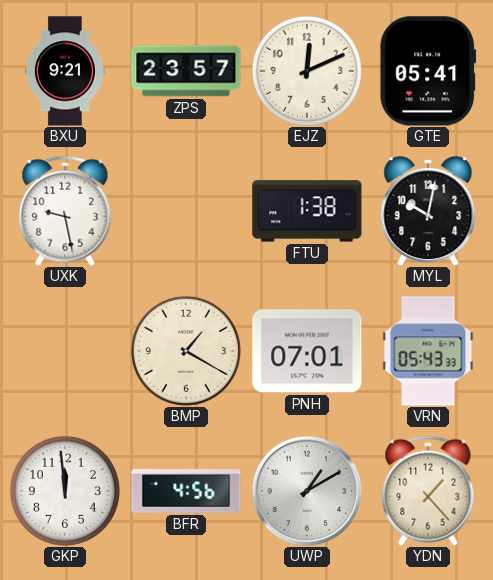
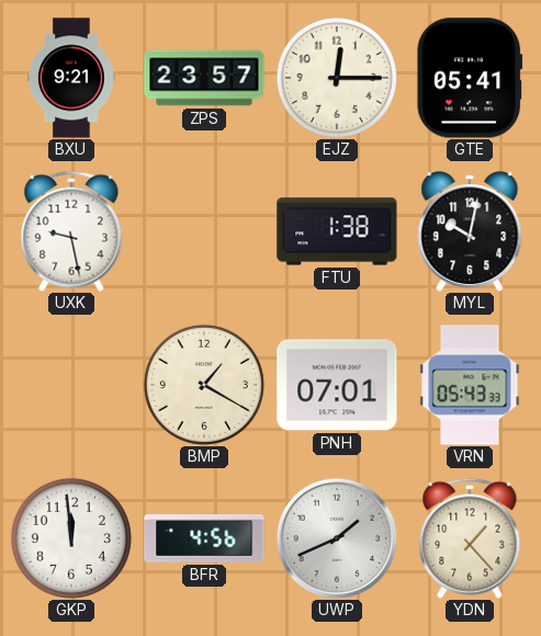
EJZ: 12:11 -> 12:15
UWP: 1:10 -> 1:41
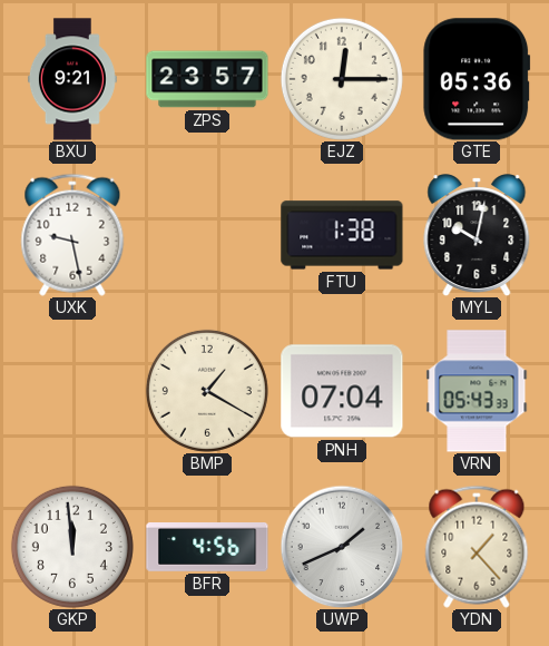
GTE: 05:41 -> 05:36
PNH: 07:01 -> 07:04
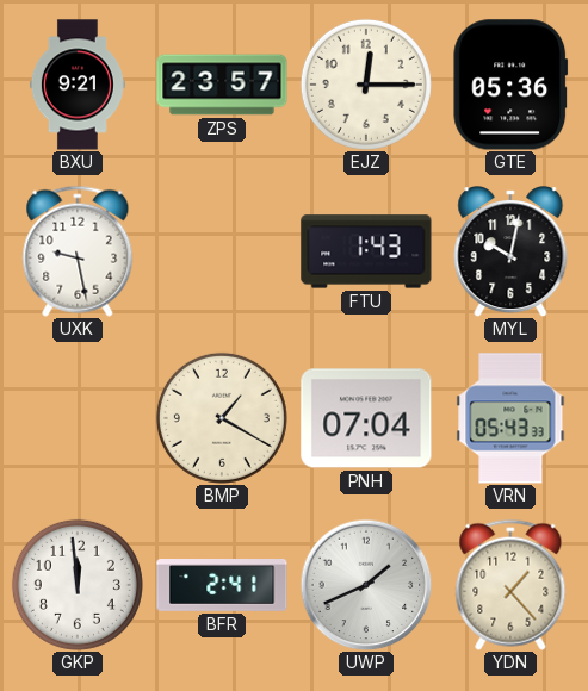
FTU: 1:38 -> 1:43
BFR: 4:56 -> 2:41
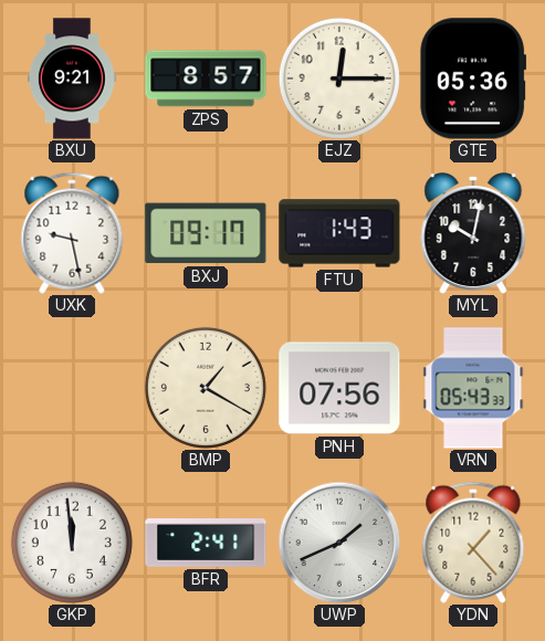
ZPS: 23:57 -> 8:57
BXJ: none -> 09:17
PNH: 07:04 -> 07:56
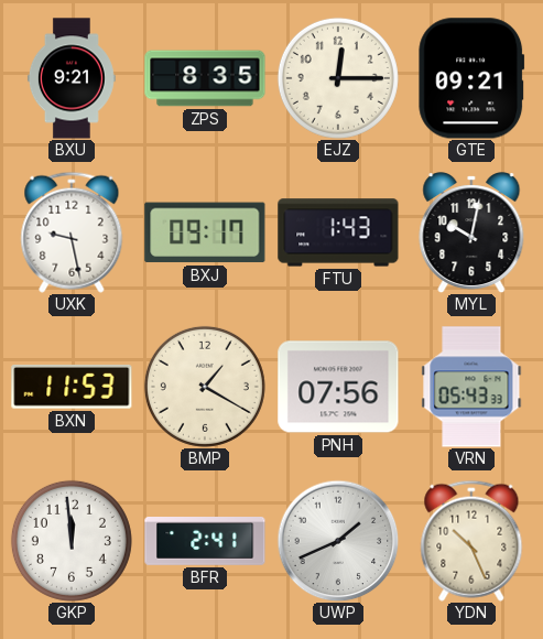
ZPS: 8:57 -> 8:35
GTE: 05:36 -> 09:21
BXN: none -> 11:53
YDN: 1:23 -> 10:26
